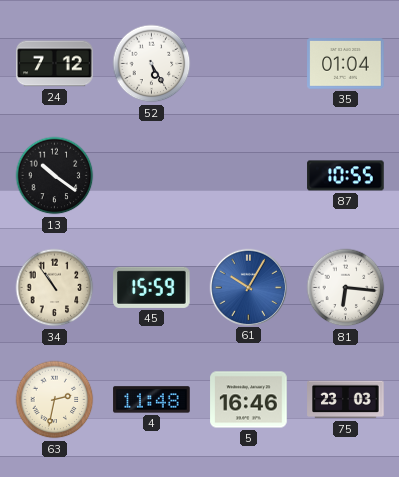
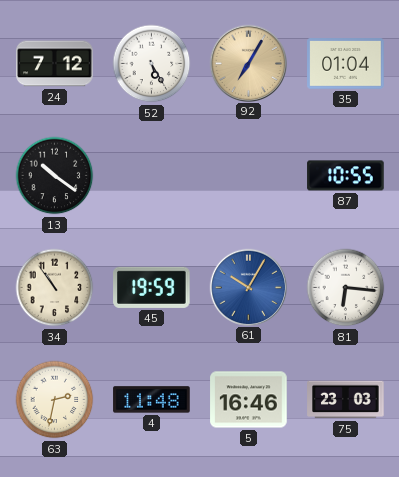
92: none -> 7:05
45: 15:59 -> 19:59
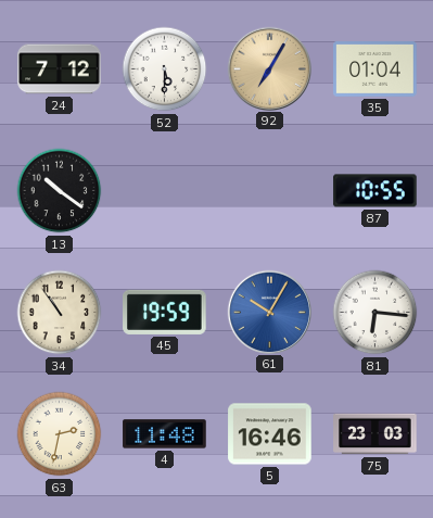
52: 5:25 -> 5:30
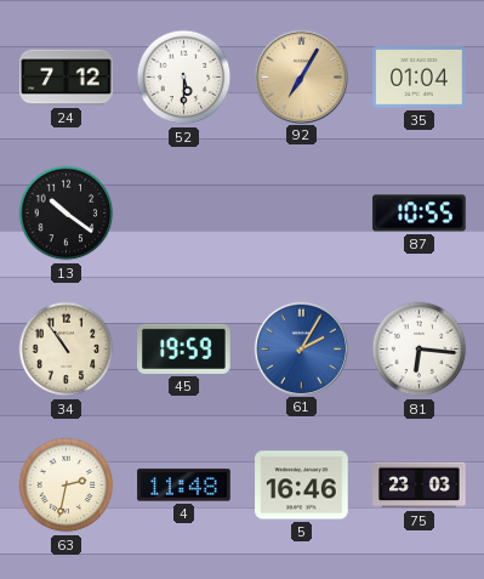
61: 10:05 -> 2:05
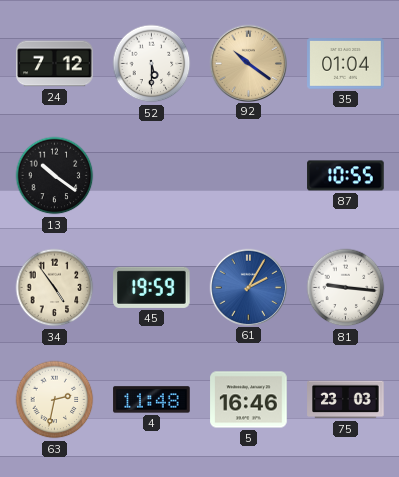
92: 7:05 -> 10:21
34: 10:54 -> 4:54
81: 6:16 -> 9:16
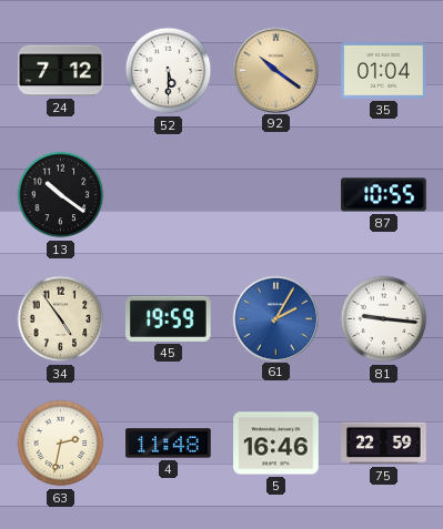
75: 23:03 -> 22:59
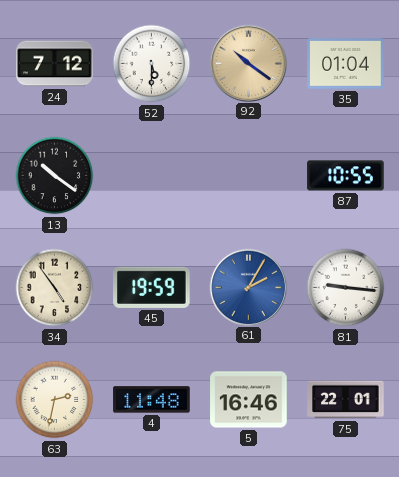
75: 22:59 -> 22:01
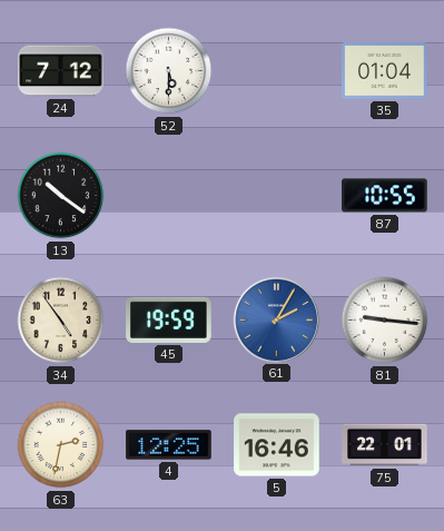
92: 10:21 -> none
4: 11:48 -> 12:25
